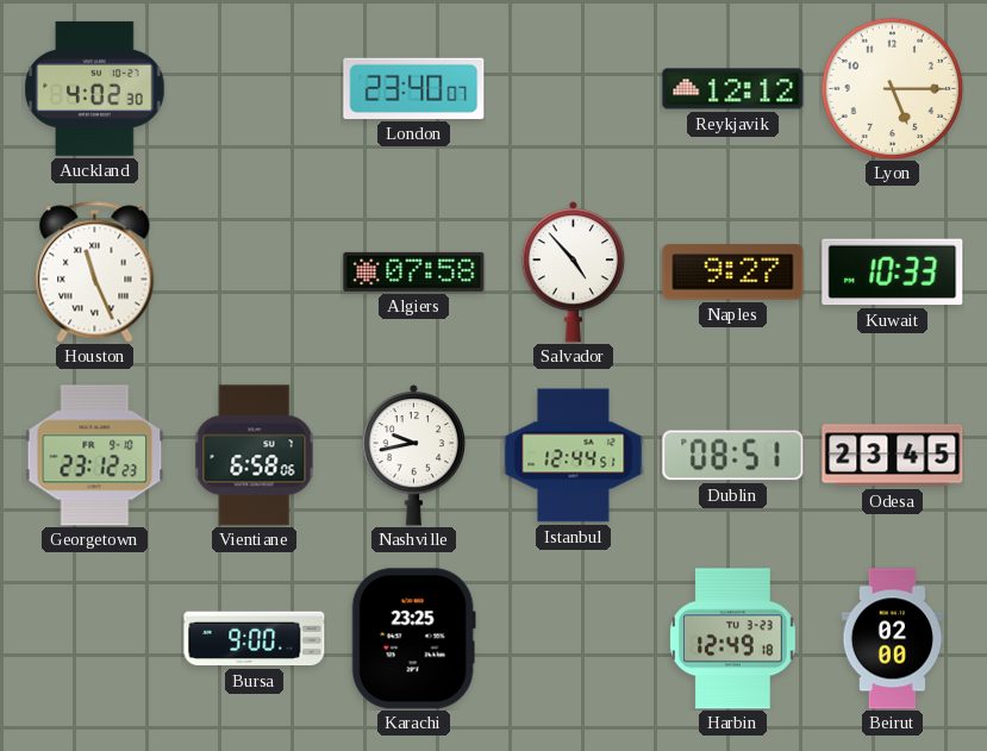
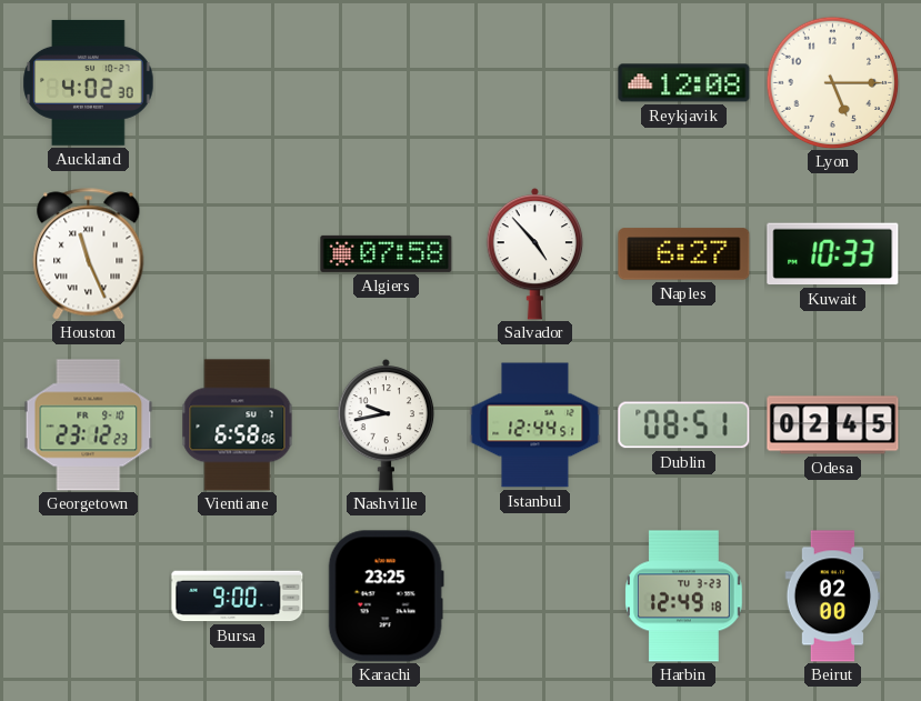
London: 23:40 -> none
Reykjavik: 12:12 -> 12:08
Naples: 9:27 -> 6:27
Odesa: 23:45 -> 02:45
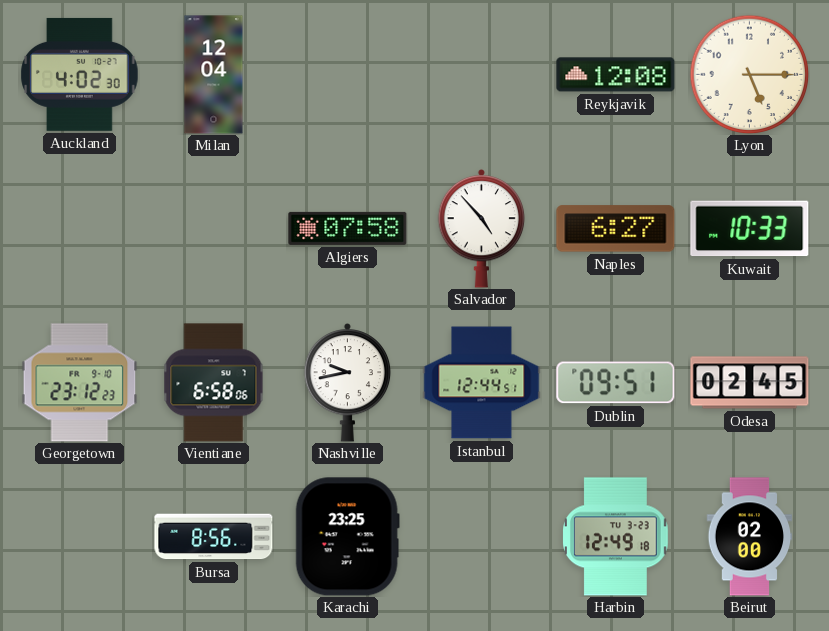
Milan: none -> 12:04
Houston: 11:26 -> none
Dublin: 08:51 -> 09:51
Bursa: 9:00 -> 8:56
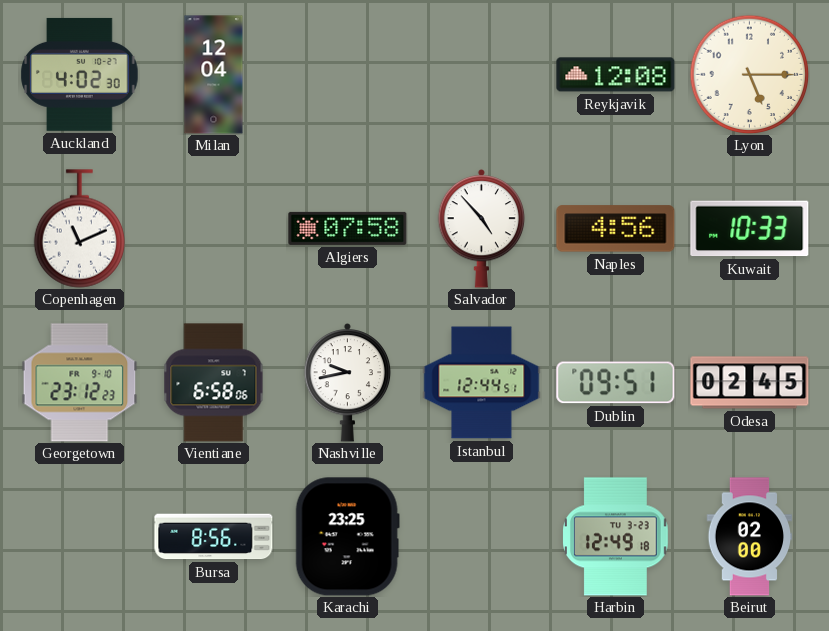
Copenhagen: none -> 11:11
Naples: 6:27 -> 4:56
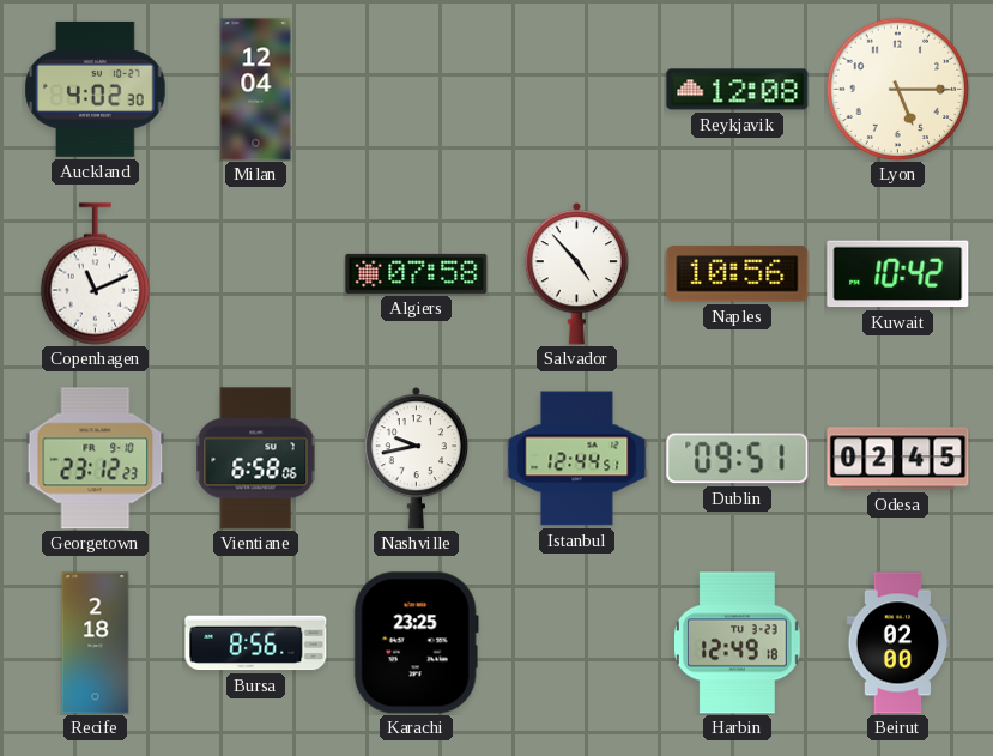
Naples: 4:56 -> 10:56
Kuwait: 10:33 -> 10:42
Recife: none -> 2:18
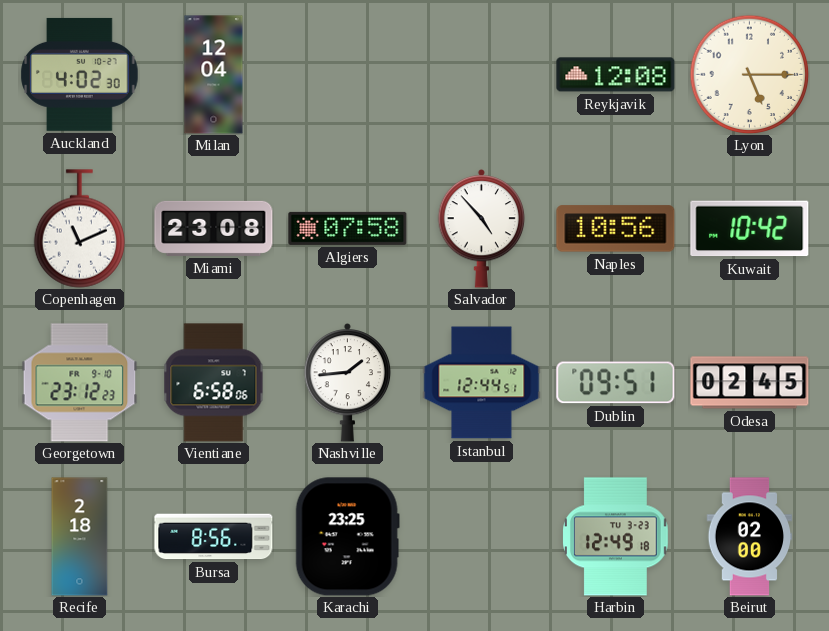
Miami: none -> 23:08
Nashville: 9:43 -> 1:44
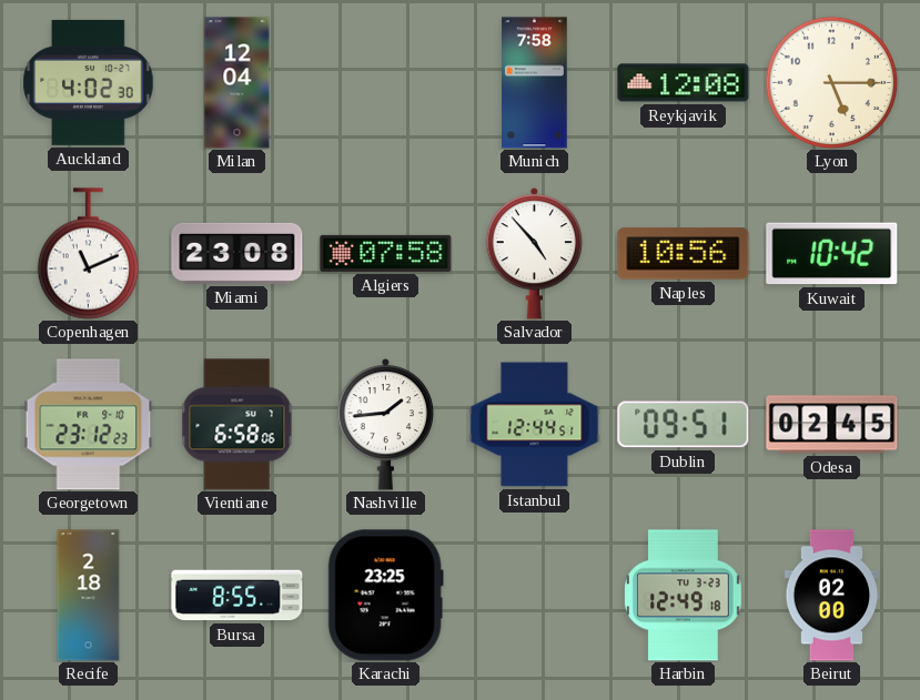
Munich: none -> 7:58
Bursa: 8:56 -> 8:55
